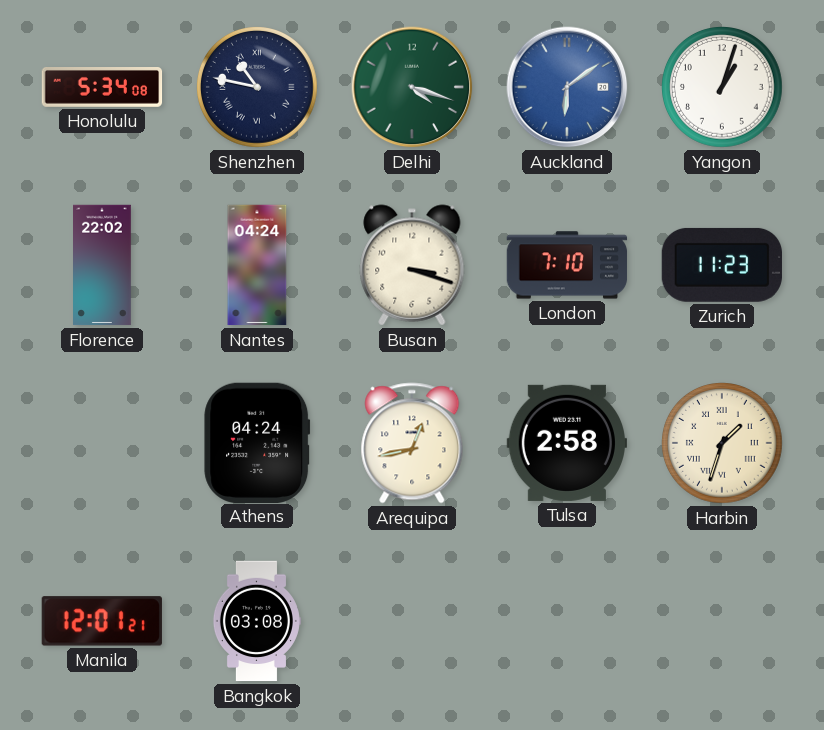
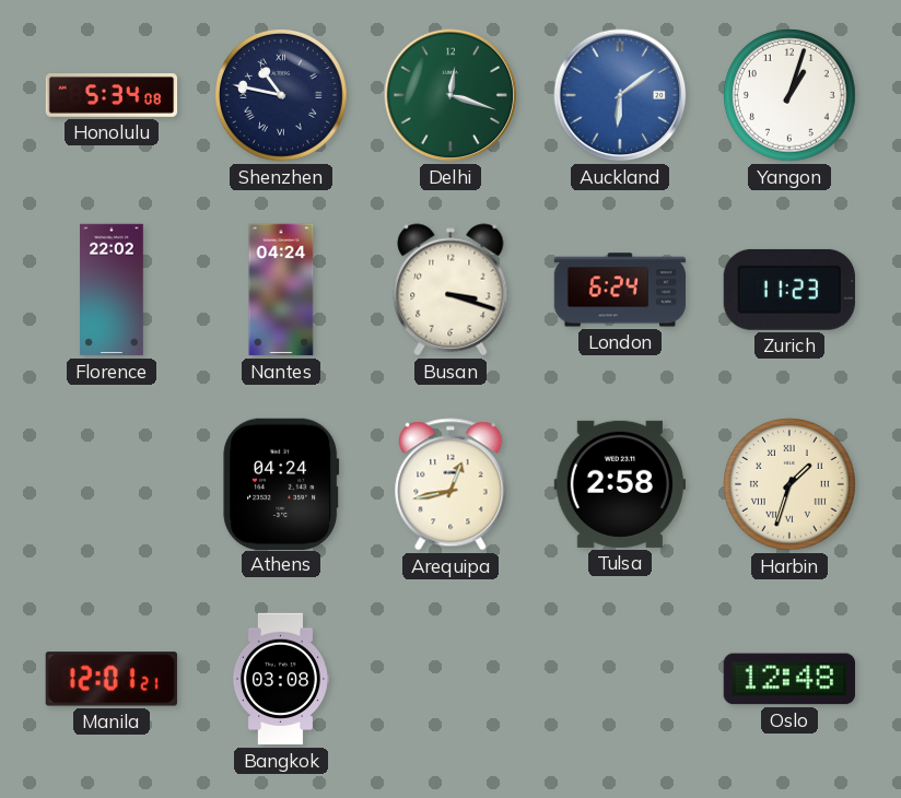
Delhi: 4:18 -> 12:18
London: 7:10 -> 6:24
Oslo: none -> 12:48
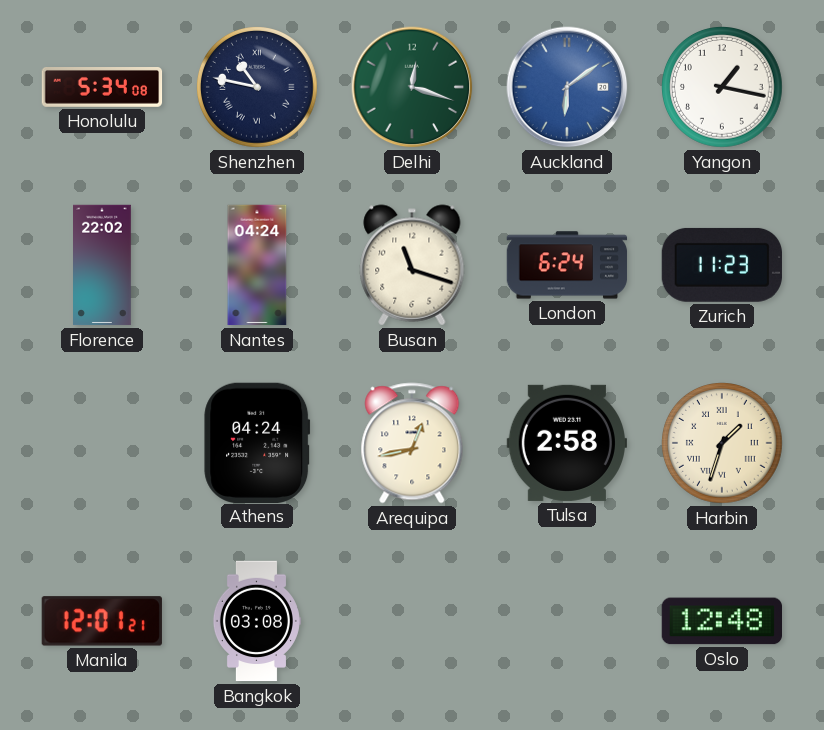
Yangon: 1:03 -> 1:17
Busan: 3:18 -> 11:18
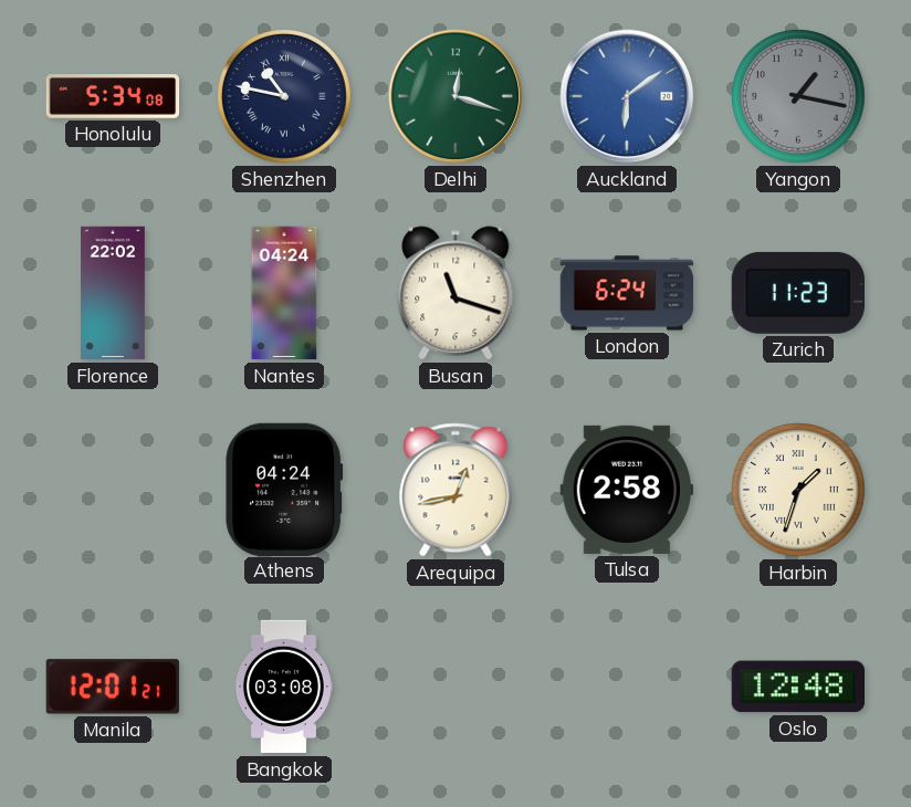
Yangon dial: white -> grey
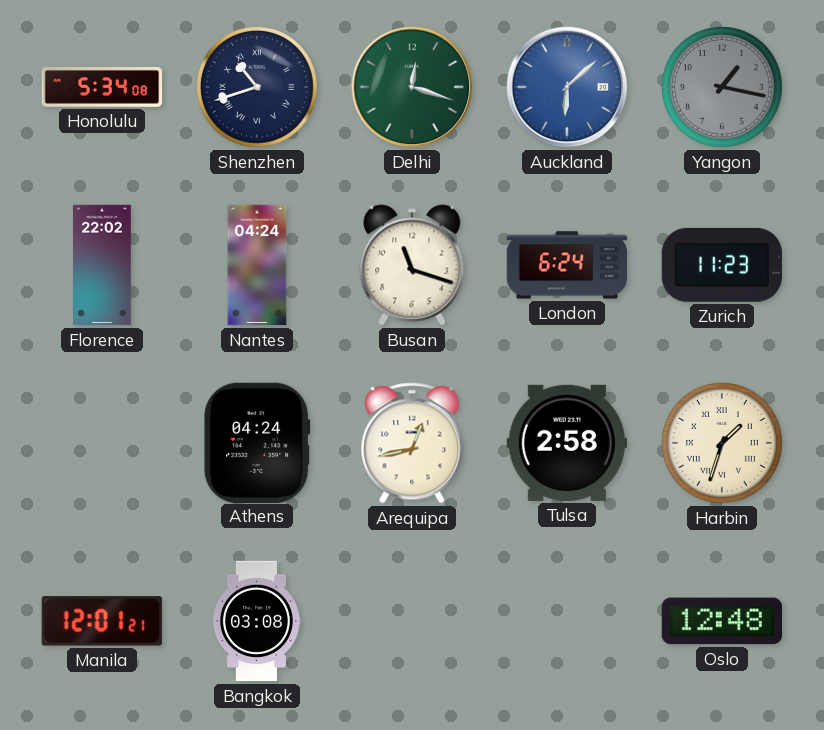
Shenzhen: 10:47 -> 10:42
Auckland: 6:09 -> 6:08
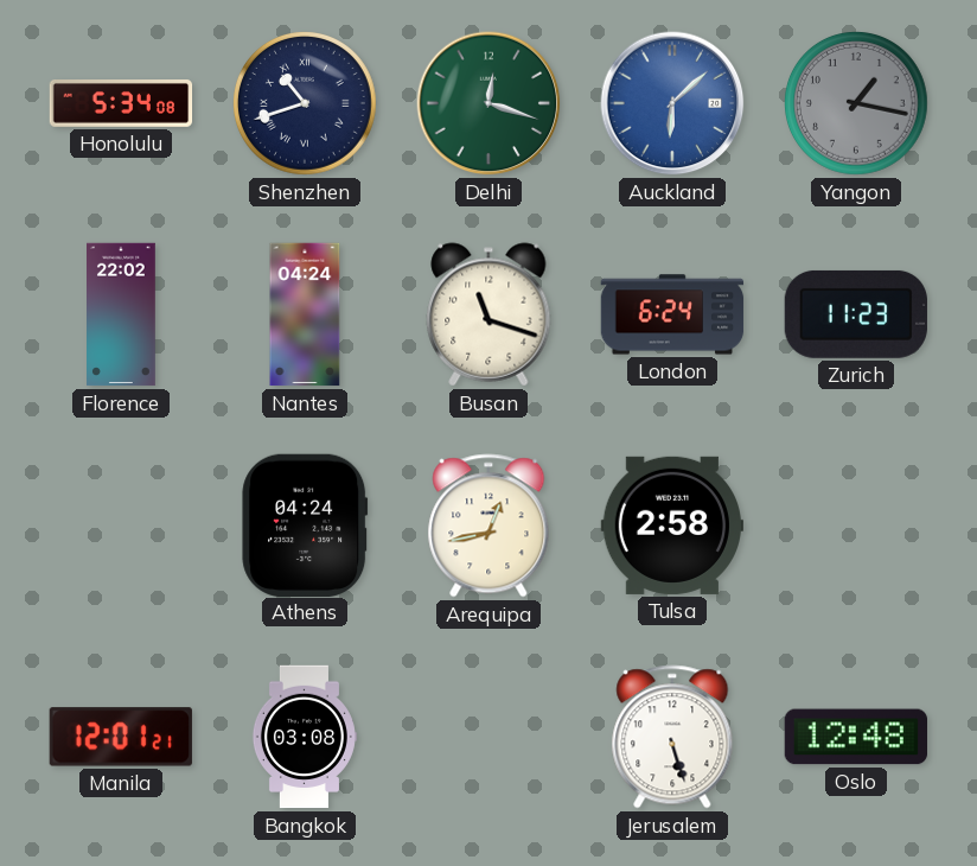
Harbin: 1:33 -> none
Jerusalem: none -> 5:27
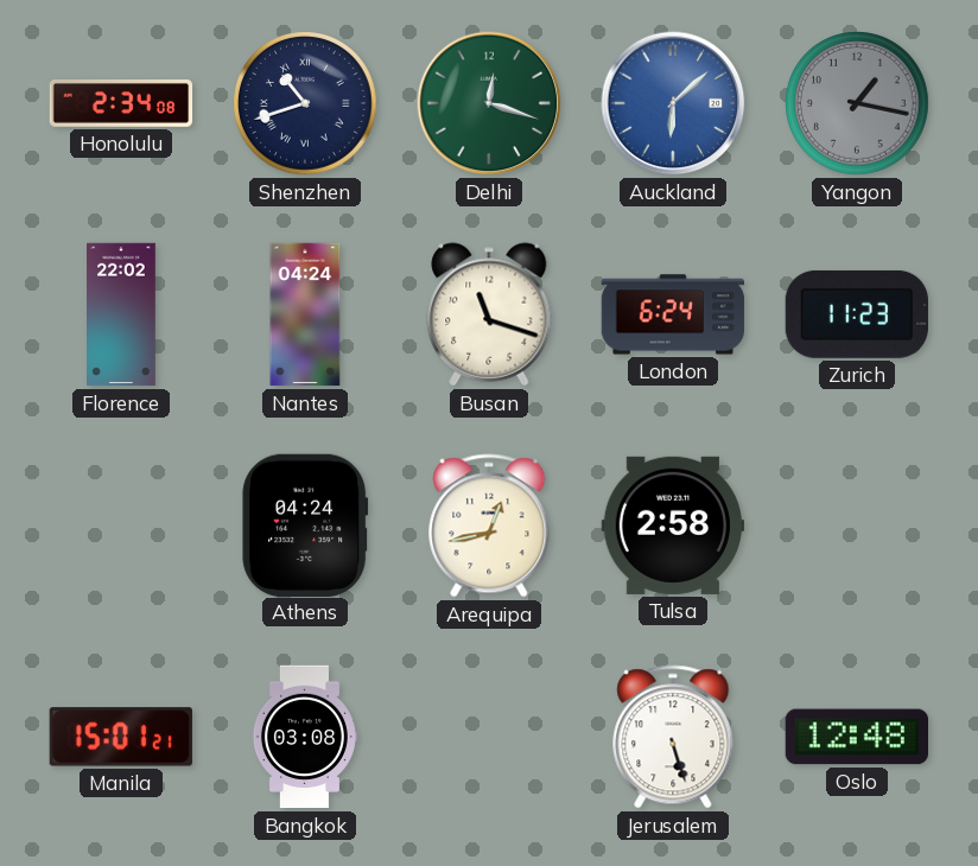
Honolulu: 5:34 -> 2:34
Manila: 12:01 -> 15:01
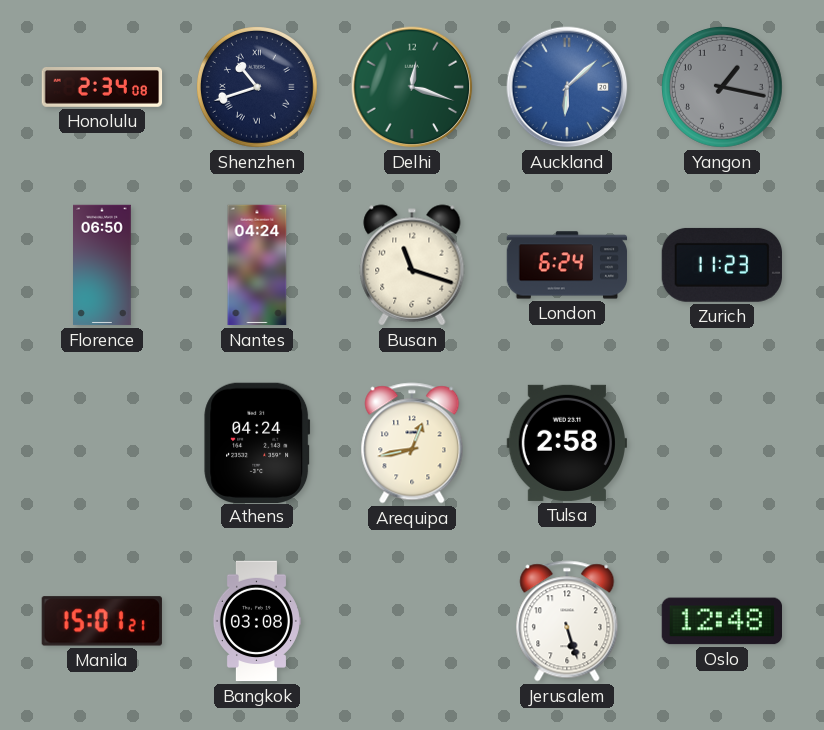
Florence: 22:02 -> 06:50
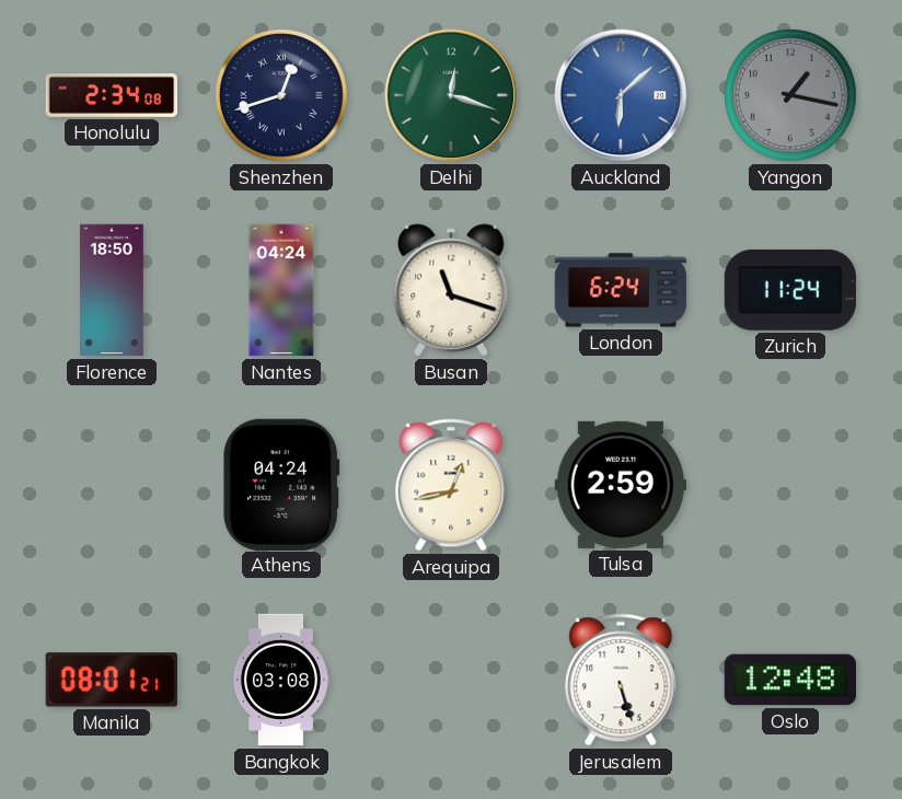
Shenzhen: 10:42 -> 12:42
Florence: 06:50 -> 18:50
Zurich: 11:23 -> 11:24
Tulsa: 2:58 -> 2:59
Manila: 15:01 -> 08:01
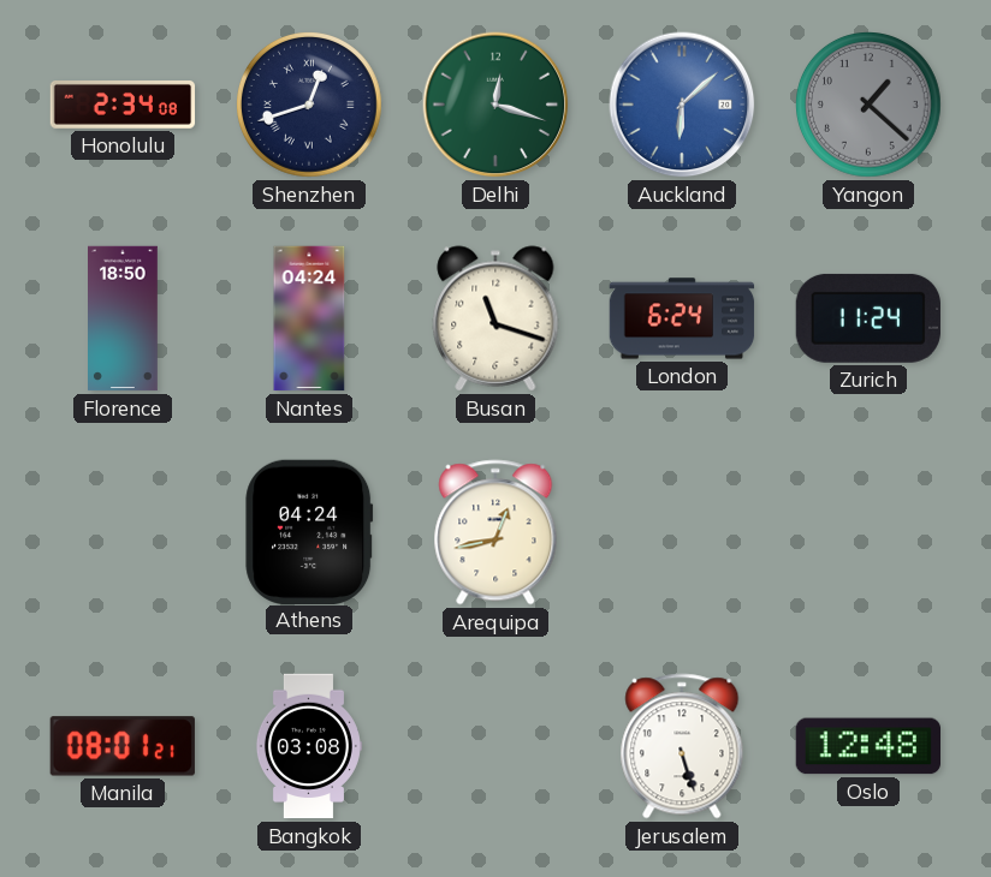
Yangon: 1:17 -> 1:22
Tulsa: 2:59 -> none
